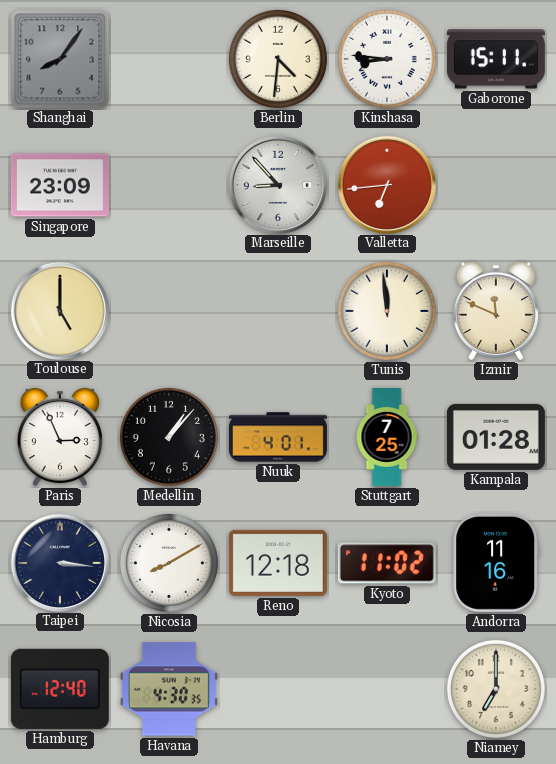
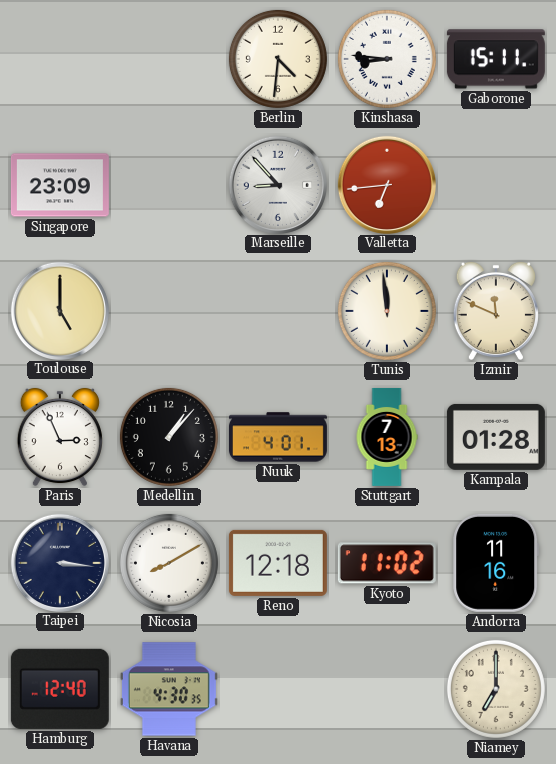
Shanghai: 8:06 -> none
Stuttgart: 7:25 -> 7:13
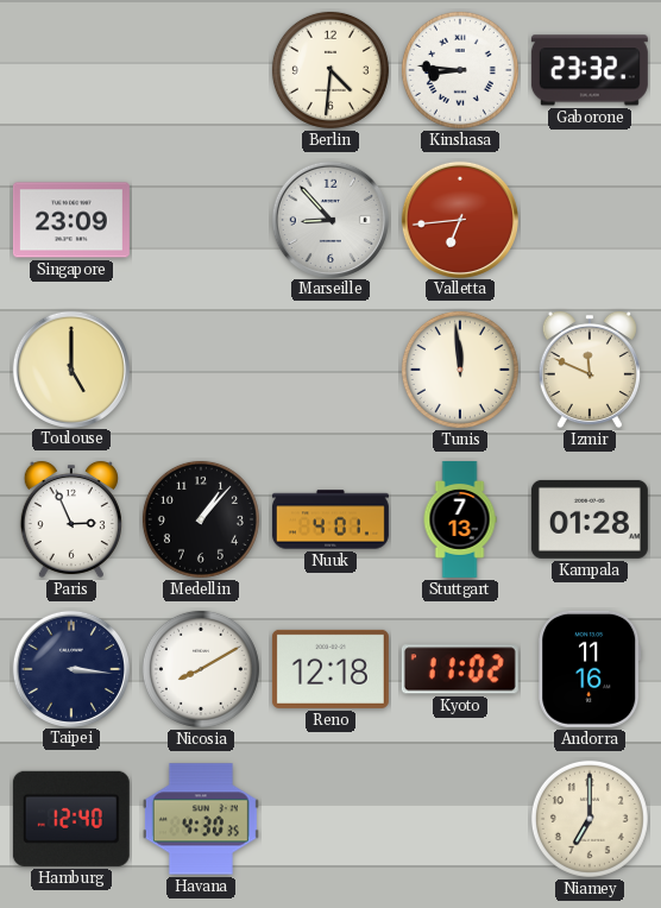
Gaborone: 15:11 -> 23:32
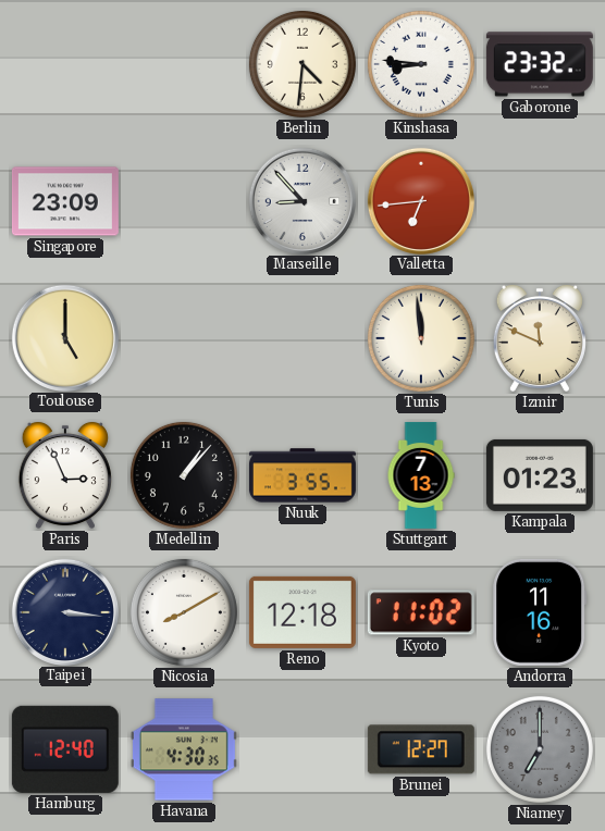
Nuuk: 4:01 -> 3:55
Kampala: 01:28 -> 01:23
Brunei: none -> 12:27
Niamey dial: cream -> grey
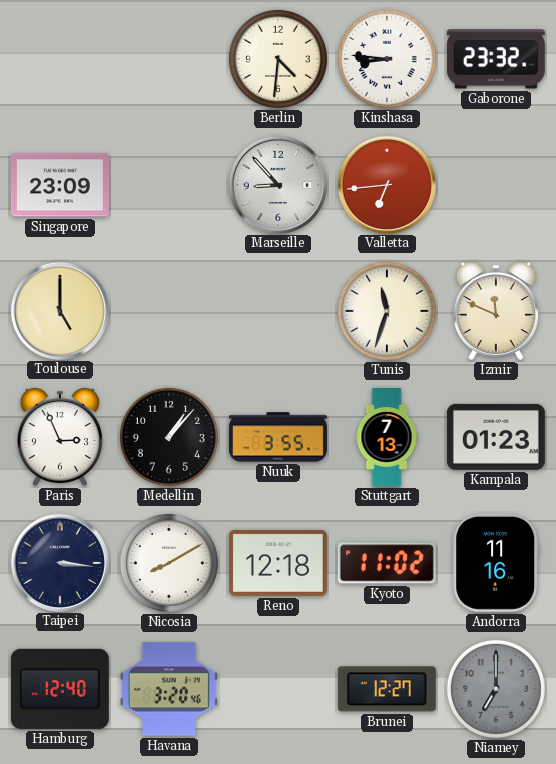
Tunis: 11:59 -> 11:33
Havana: 4:30 -> 3:20
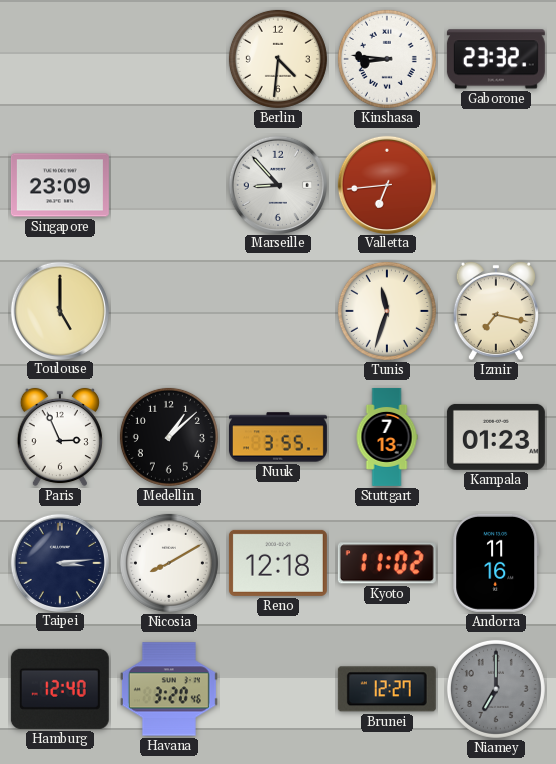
Izmir: 11:49 -> 7:17
Medellin: 1:07 -> 1:08
Taipei: 3:16 -> 3:14
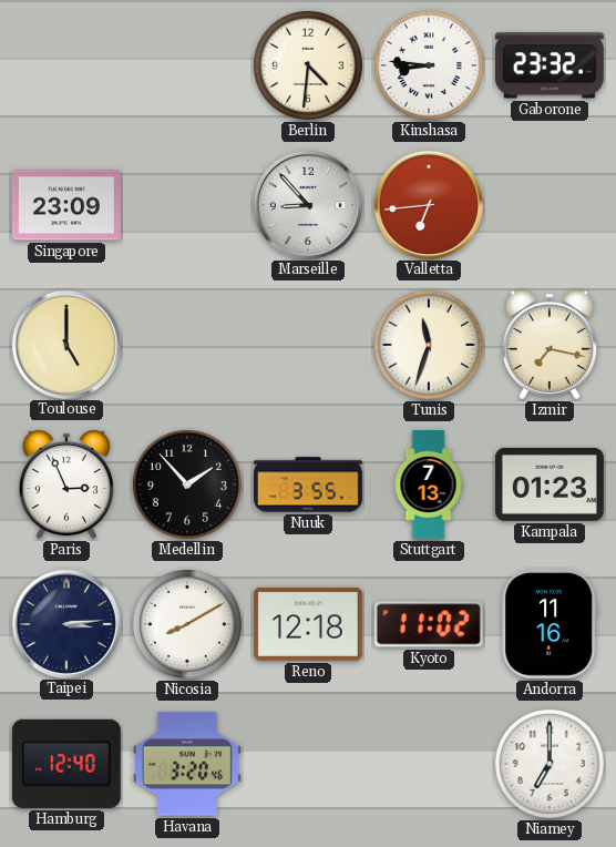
Medellin: 1:08 -> 1:53
Brunei: 12:27 -> none
Niamey dial: grey -> white
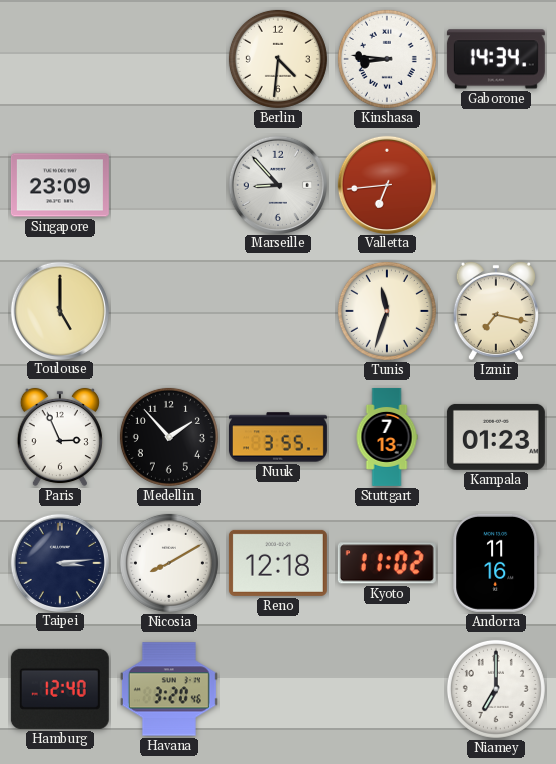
Gaborone: 23:32 -> 14:34
